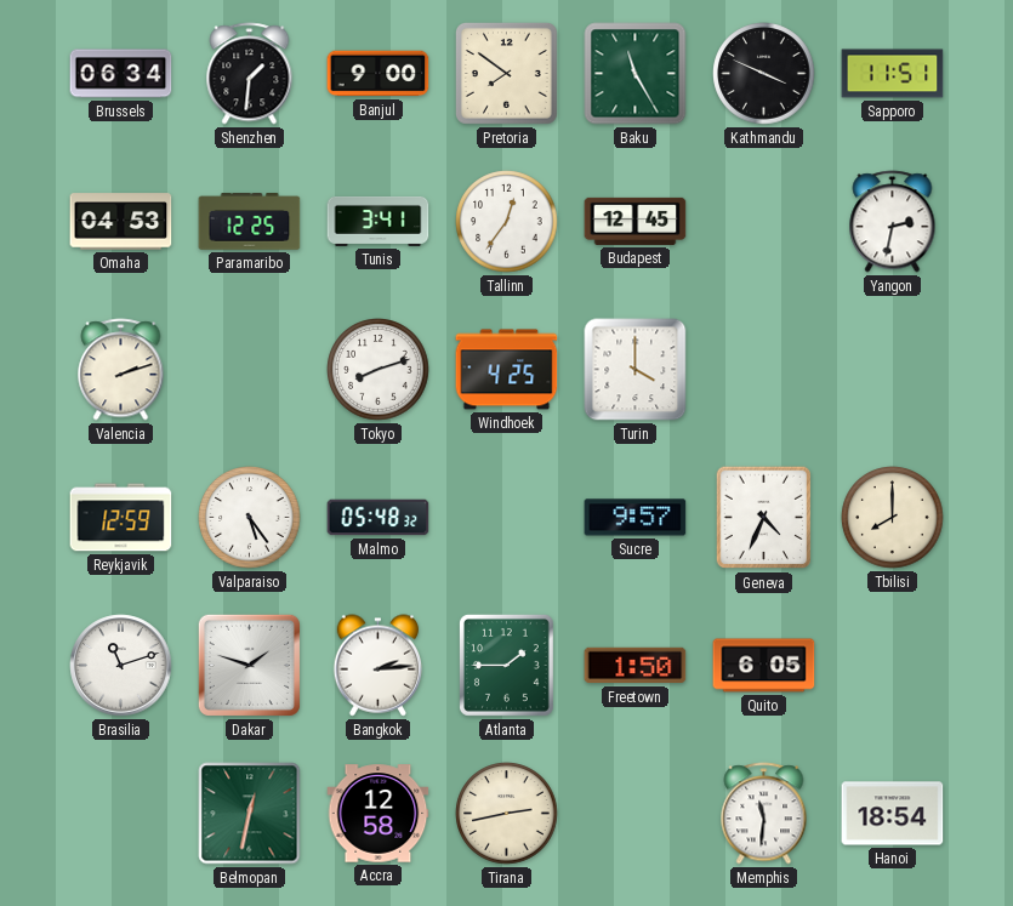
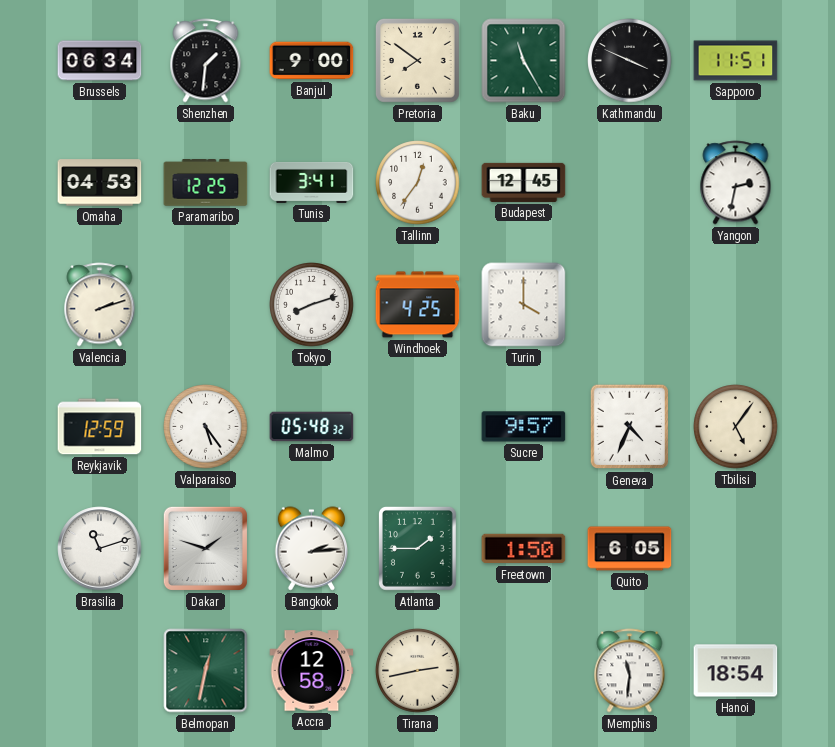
Tbilisi: 8:00 -> 5:06
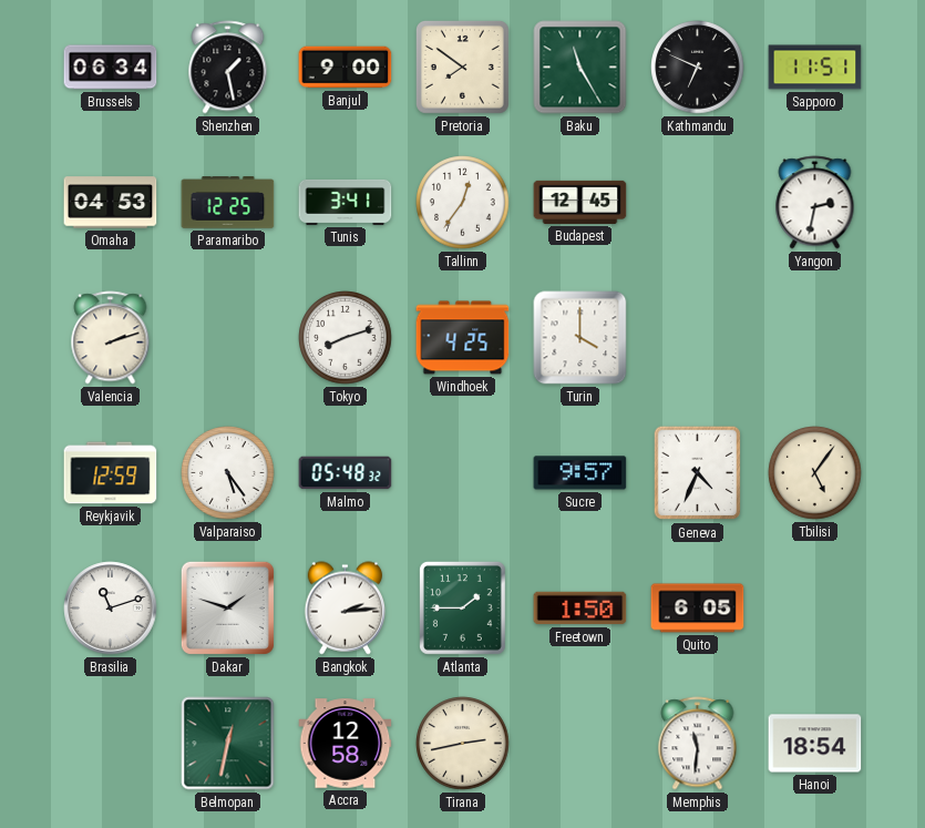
Shenzhen: 1:31 -> 1:28
Kathmandu: 3:49 -> 6:49
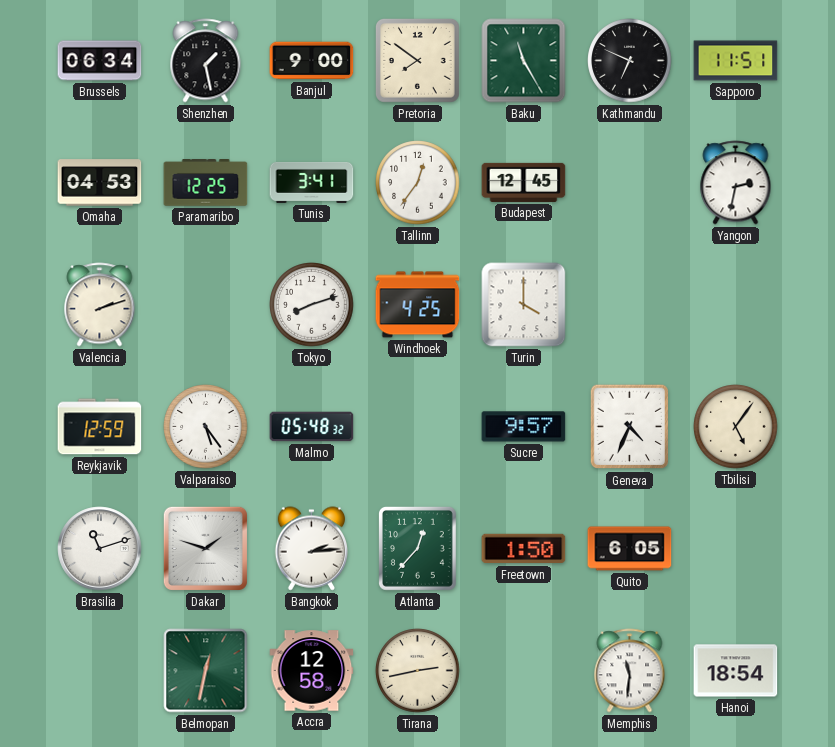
Atlanta: 1:45 -> 12:37
